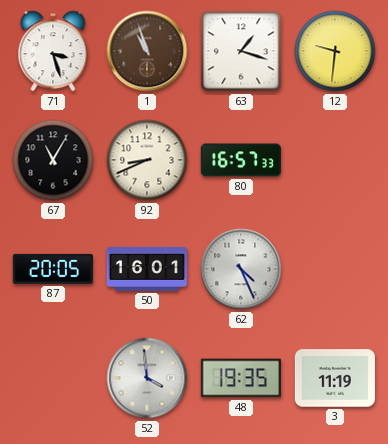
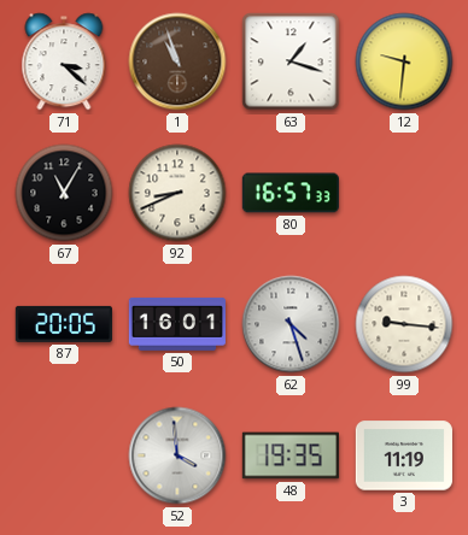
71: 3:27 -> 3:22
62: 4:26 -> 4:27
99: none -> 9:16
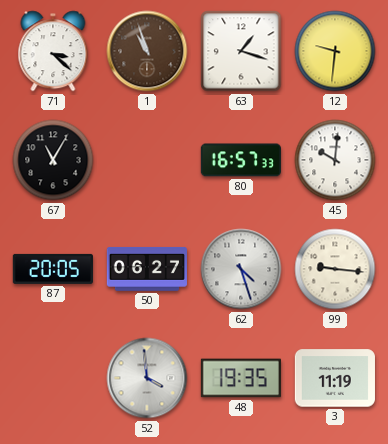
92: 8:41 -> none
45: none -> 10:01
50: 16:01 -> 06:27
